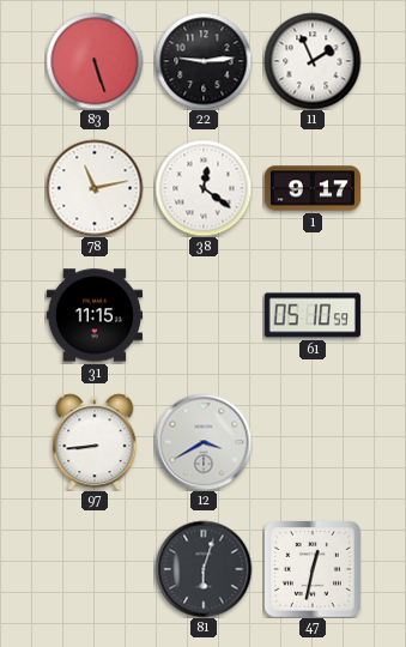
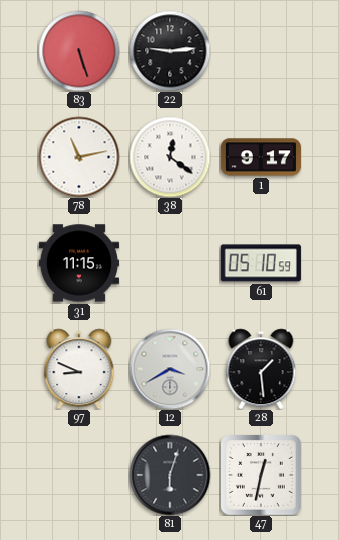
11: 1:56 -> none
97: 8:44 -> 8:49
28: none -> 1:29
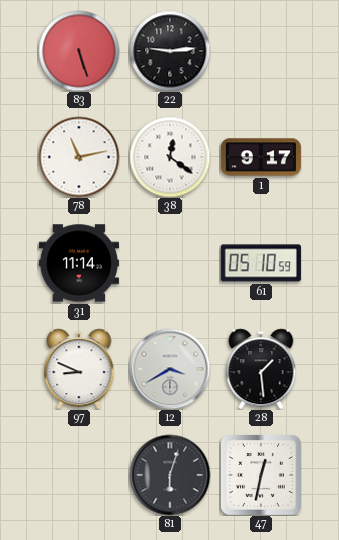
31: 11:15 -> 11:14
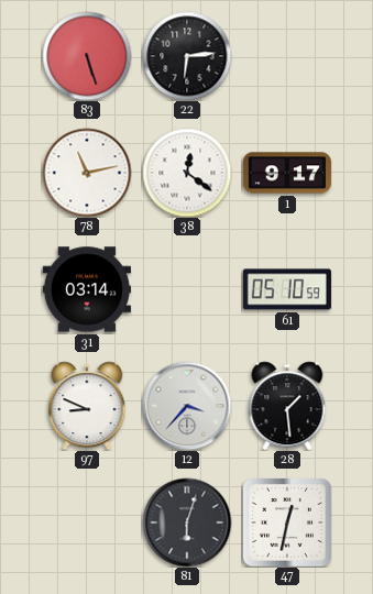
22: 9:14 -> 6:14
31: 11:14 -> 03:14
12: 3:40 -> 3:37
